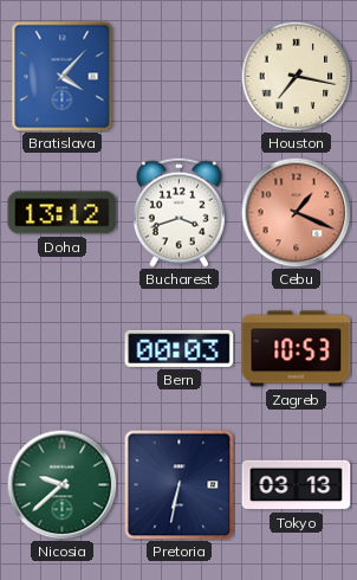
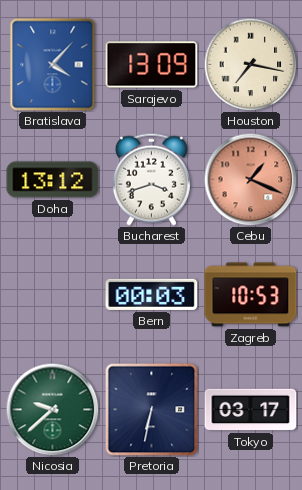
Sarajevo: none -> 13:09
Tokyo: 03:13 -> 03:17
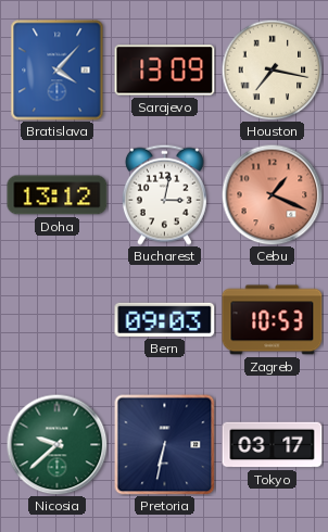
Bucharest: 3:42 -> 3:02
Bern: 00:03 -> 09:03
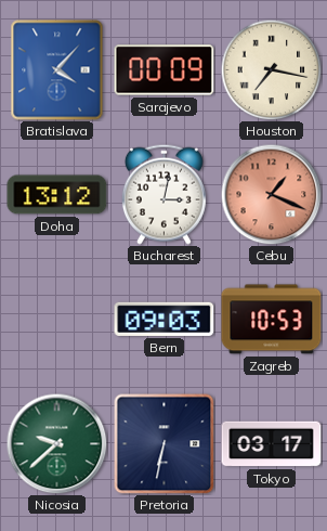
Sarajevo: 13:09 -> 00:09
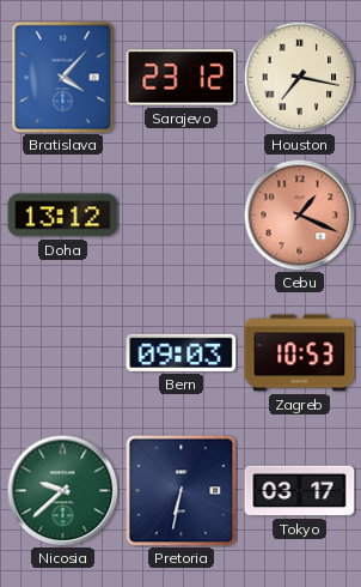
Sarajevo: 00:09 -> 23:12
Bucharest: 3:02 -> none
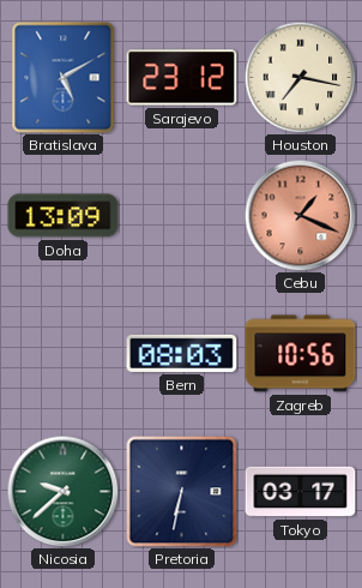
Bratislava: 4:07 -> 5:10
Doha: 13:12 -> 13:09
Bern: 09:03 -> 08:03
Zagreb: 10:53 -> 10:56
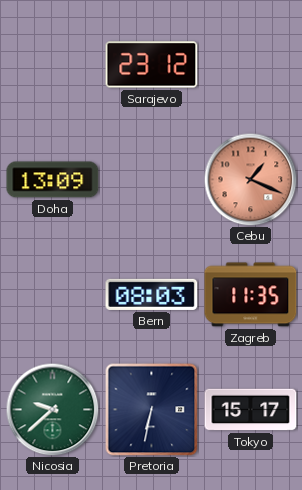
Bratislava: 5:10 -> none
Houston: 7:17 -> none
Zagreb: 10:56 -> 11:35
Tokyo: 03:17 -> 15:17
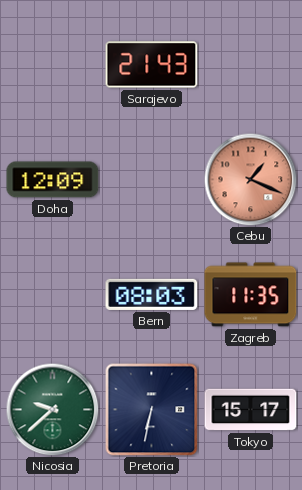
Sarajevo: 23:12 -> 21:43
Doha: 13:09 -> 12:09
